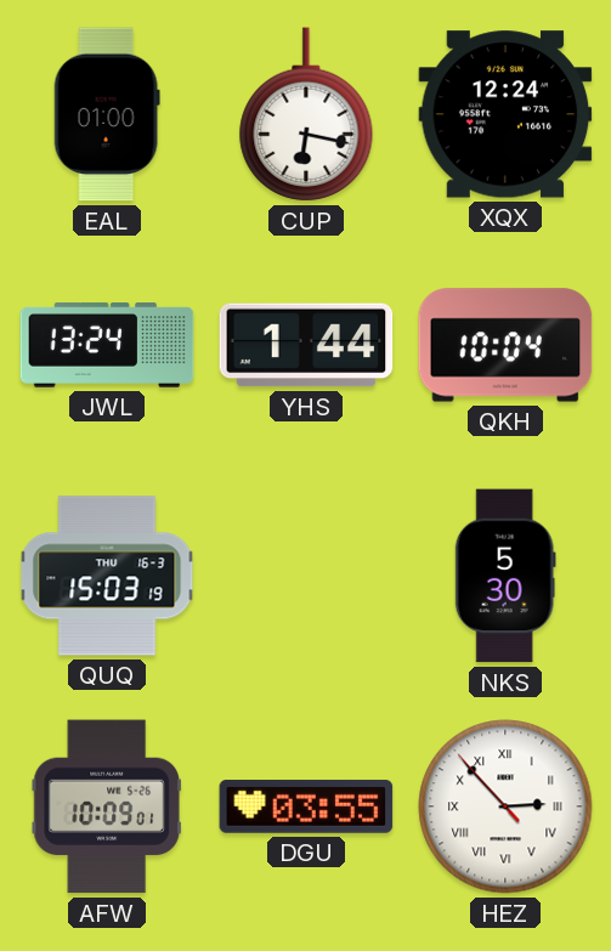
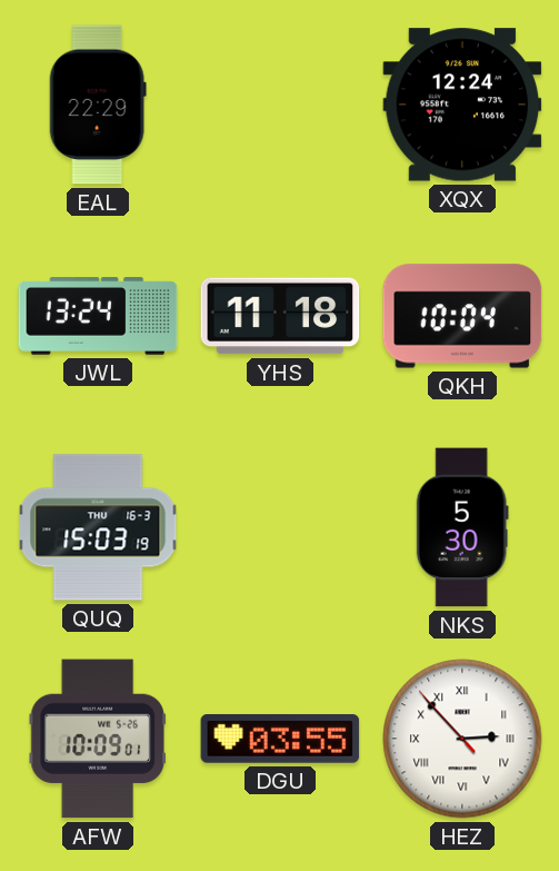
EAL: 01:00 -> 22:29
CUP: 6:17 -> none
YHS: 1:44 -> 11:18
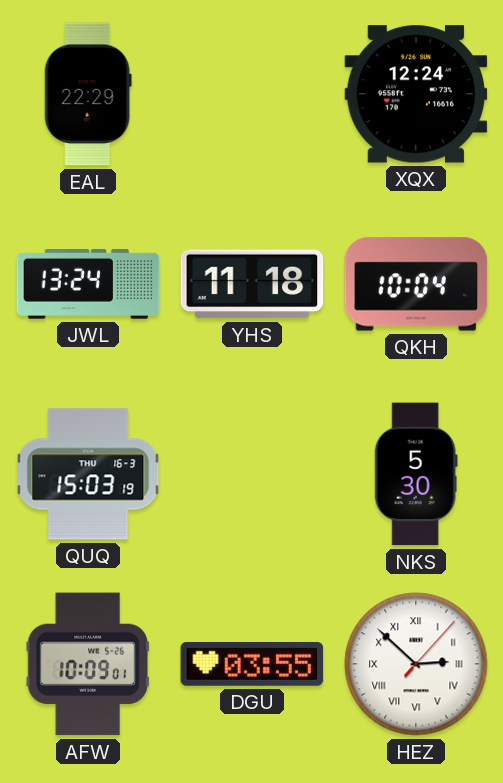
HEZ: 2:52:53 -> 2:52:07
